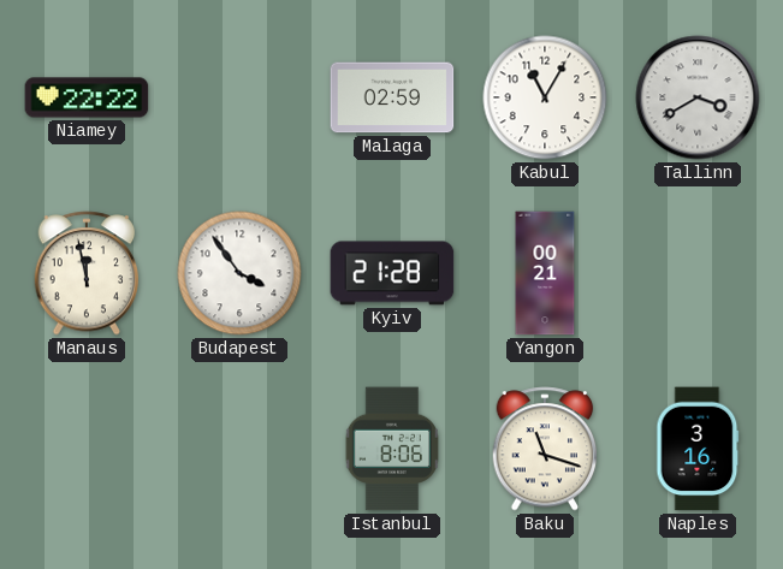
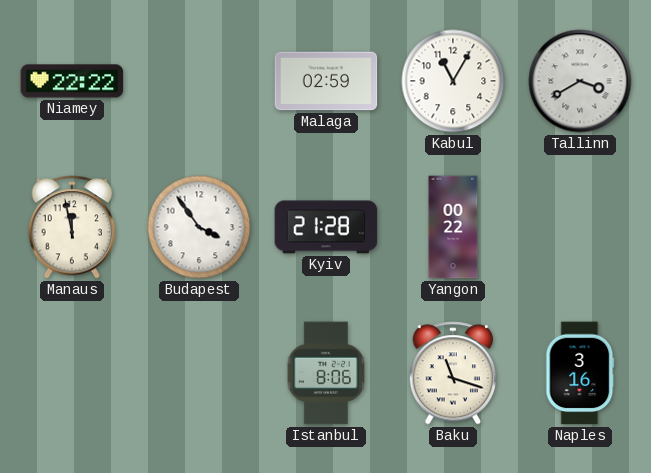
Yangon: 00:21 -> 00:22
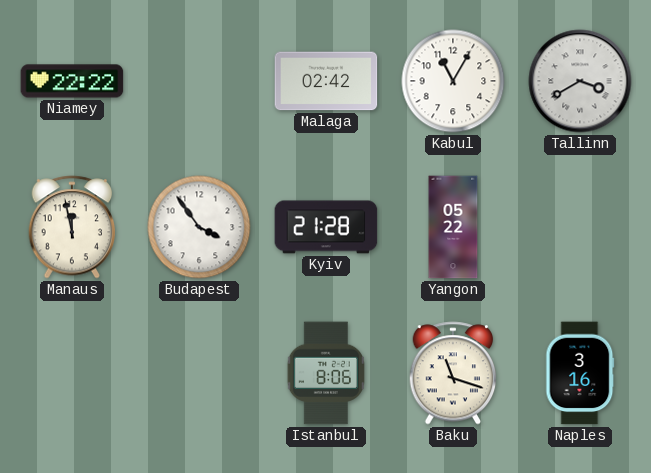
Malaga: 02:59 -> 02:42
Yangon: 00:22 -> 05:22
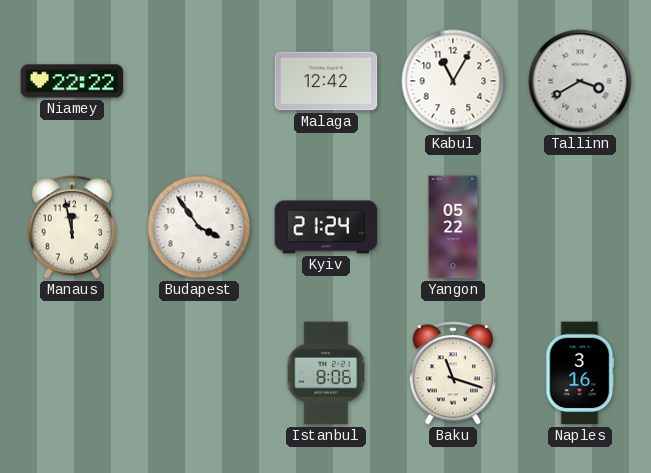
Malaga: 02:42 -> 12:42
Kyiv: 21:28 -> 21:24
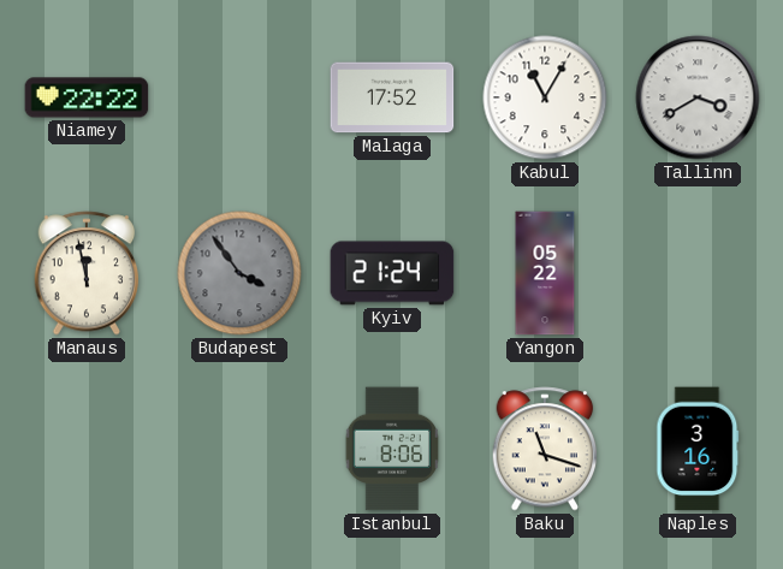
Malaga: 12:42 -> 17:52
Budapest dial: white -> grey
